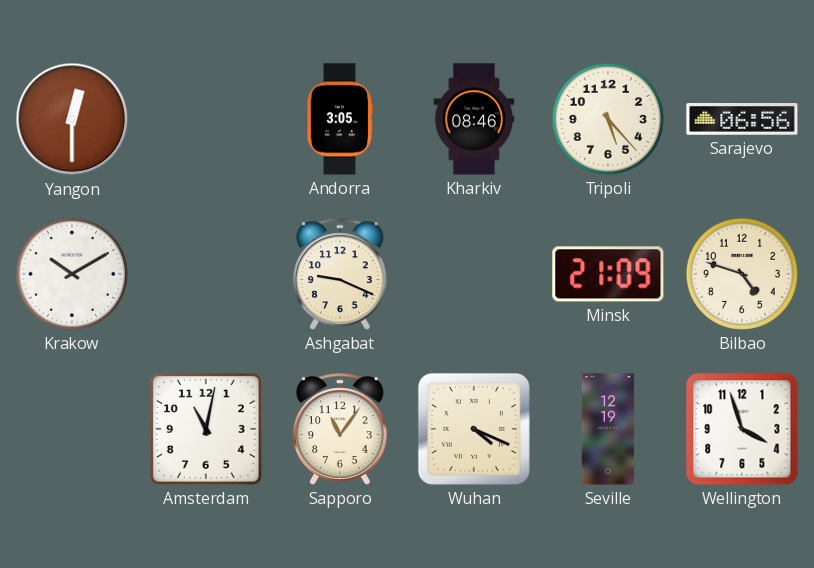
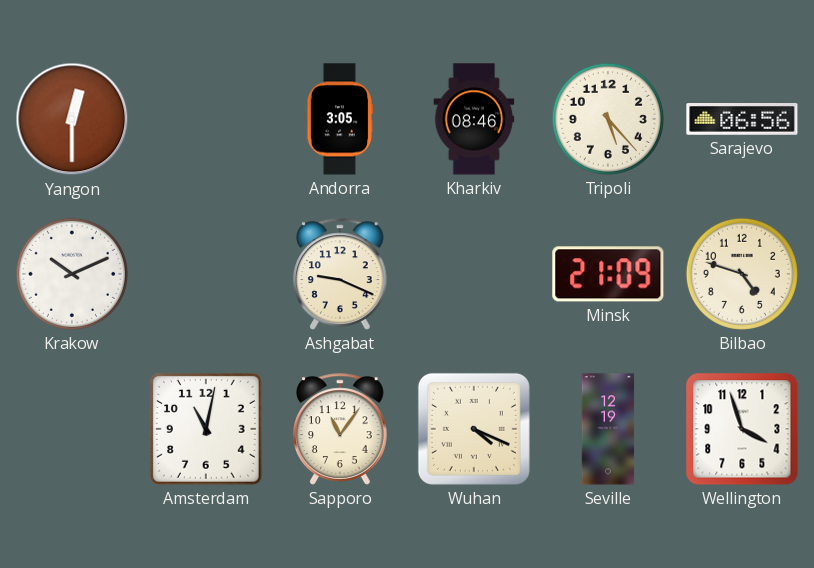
Krakow: 10:10 -> 10:11
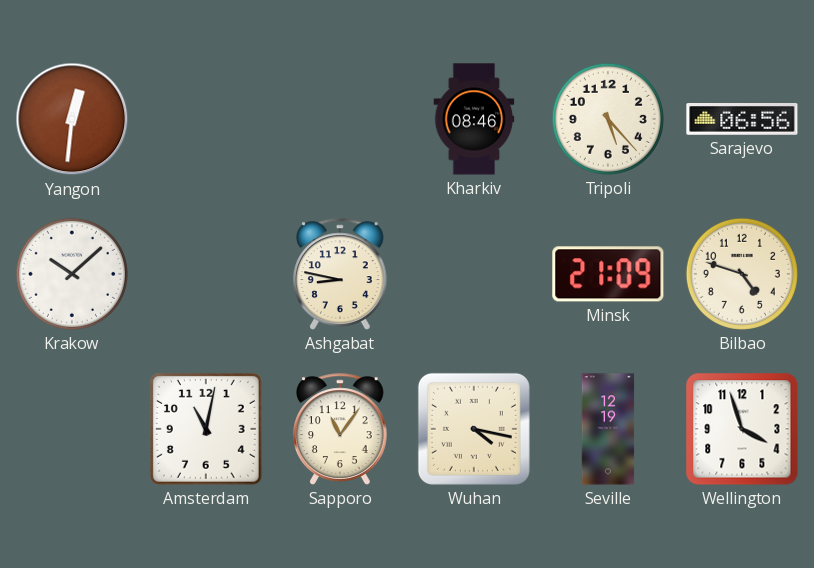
Yangon: 12:30 -> 12:31
Andorra: 3:05 -> none
Krakow: 10:11 -> 10:08
Ashgabat: 9:19 -> 8:47
Wuhan: 4:19 -> 4:17
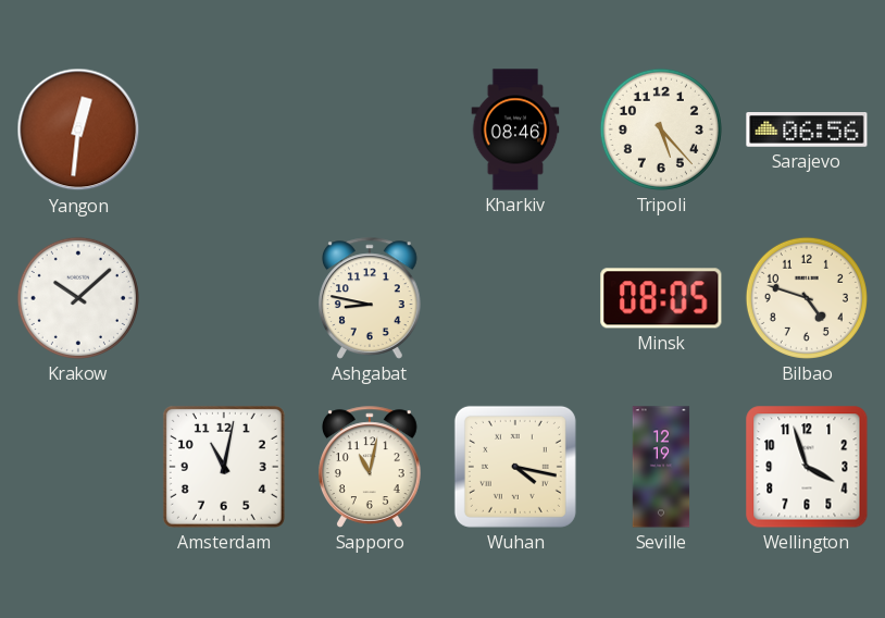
Minsk: 21:09 -> 08:05
Sapporo: 11:06 -> 11:02
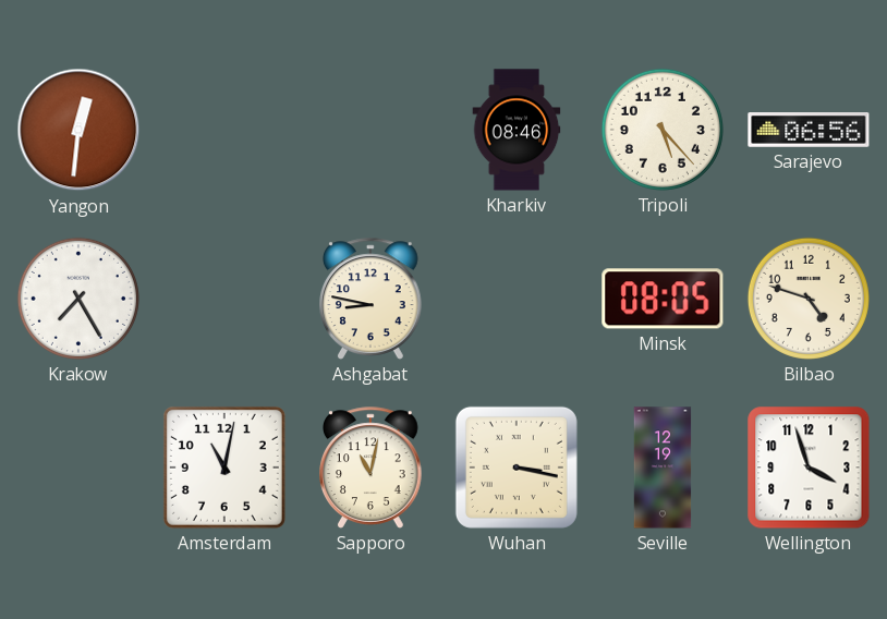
Krakow: 10:08 -> 7:25
Wuhan: 4:17 -> 3:17
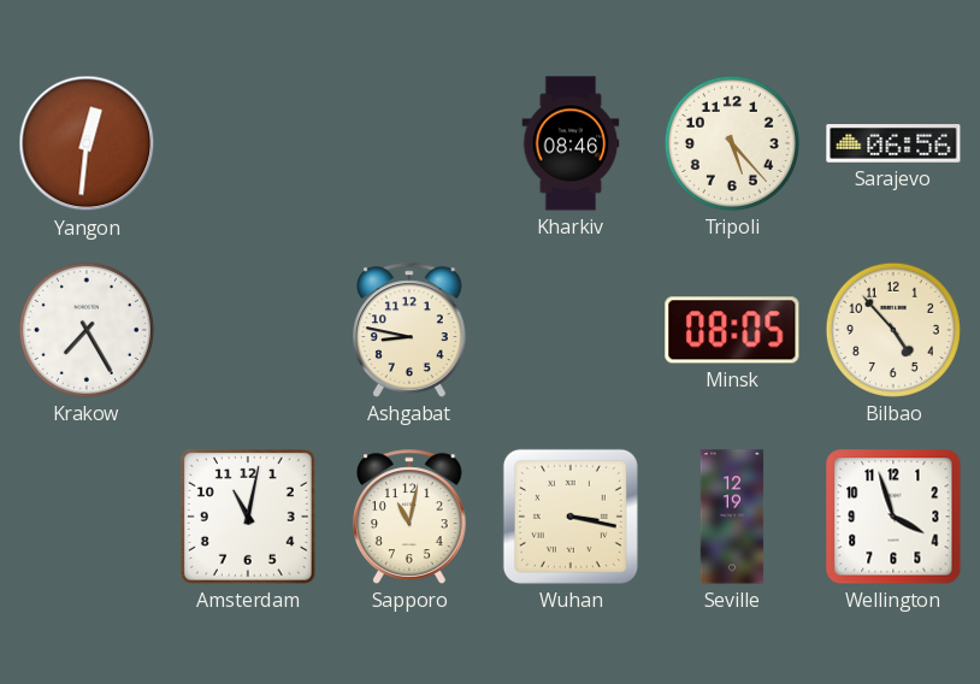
Bilbao: 4:48 -> 4:53
